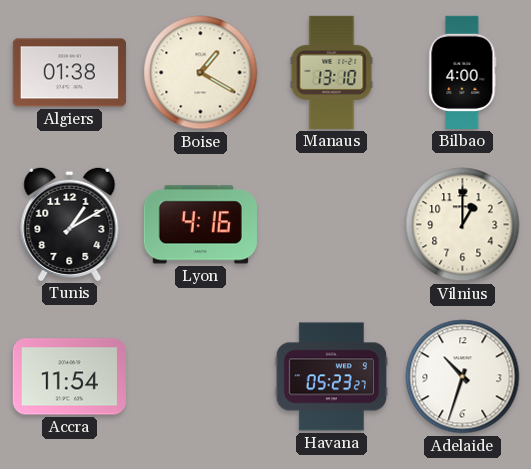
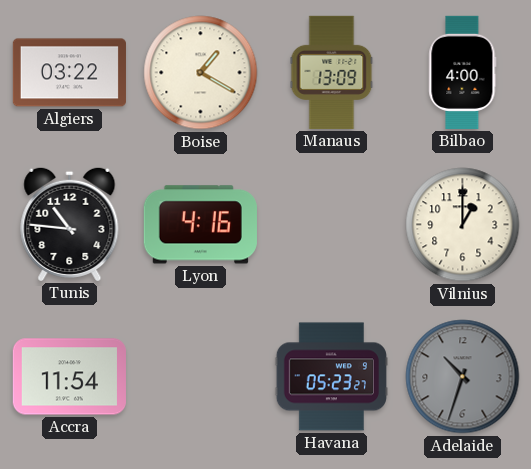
Algiers: 01:38 -> 03:22
Manaus: 13:10 -> 13:09
Tunis: 1:10 -> 10:46
Adelaide dial: white -> grey
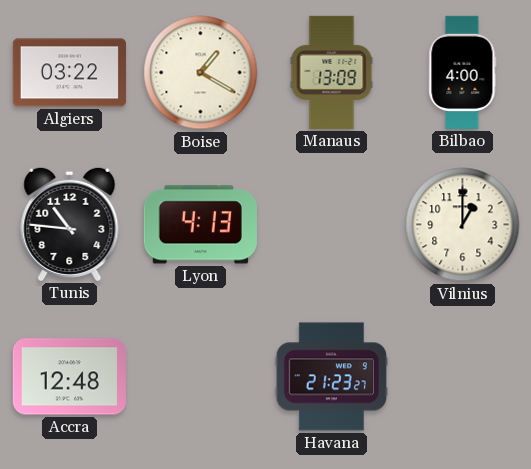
Lyon: 4:16 -> 4:13
Accra: 11:54 -> 12:48
Havana: 05:23 -> 21:23
Adelaide: 10:33 -> none
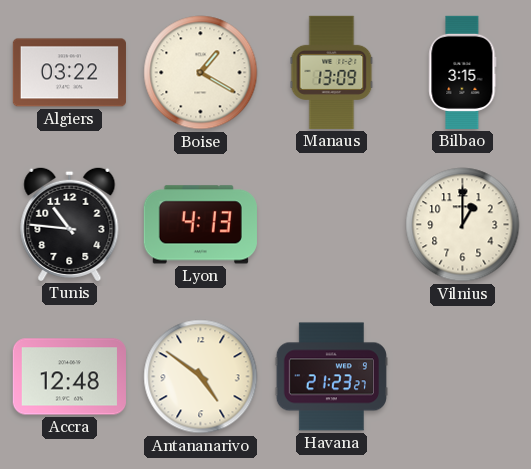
Bilbao: 4:00 -> 3:15
Antananarivo: none -> 4:51
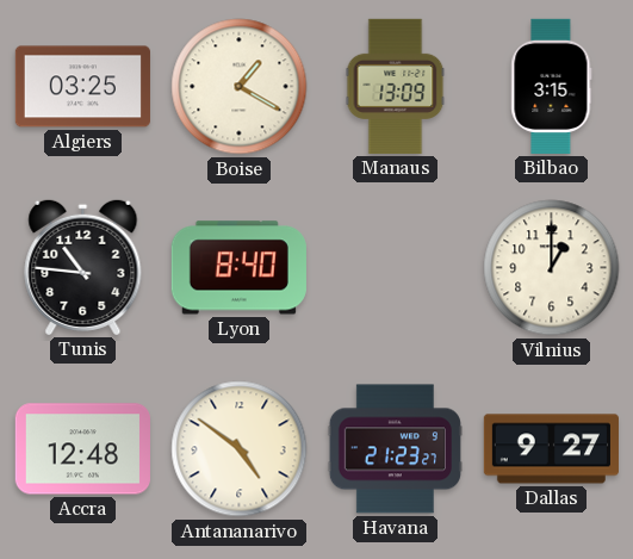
Algiers: 03:22 -> 03:25
Lyon: 4:13 -> 8:40
Dallas: none -> 9:27
